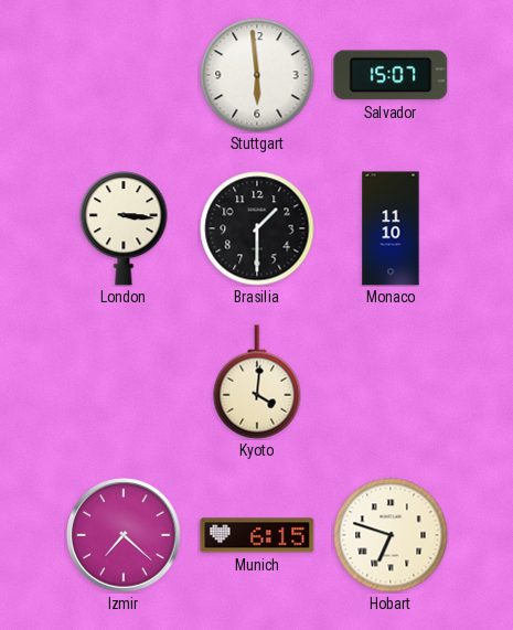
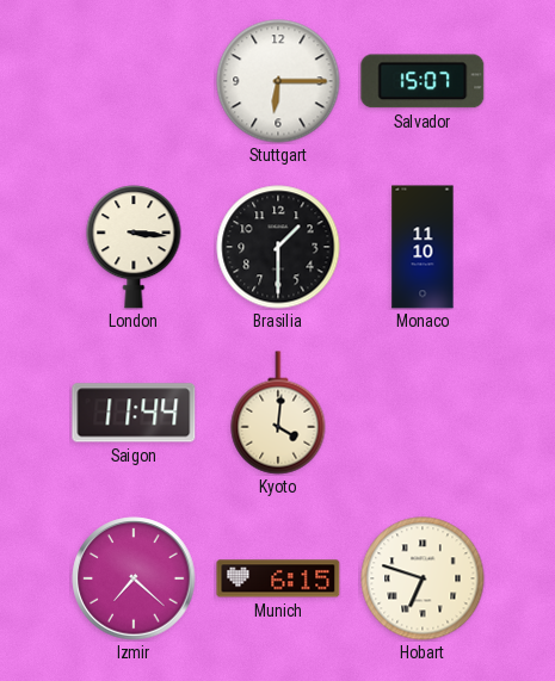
Stuttgart: 5:59 -> 6:15
Saigon: none -> 11:44
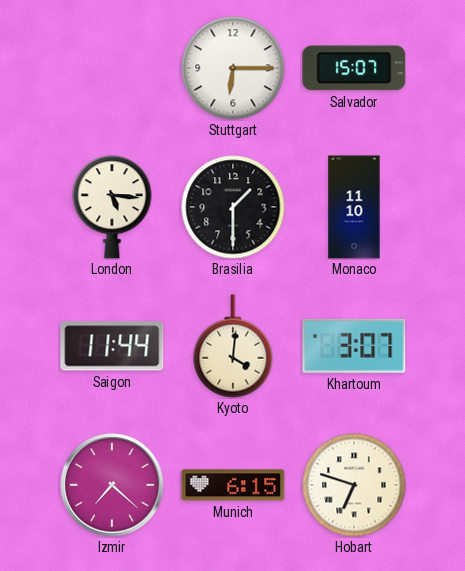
London: 3:16 -> 5:16
Khartoum: none -> 3:07
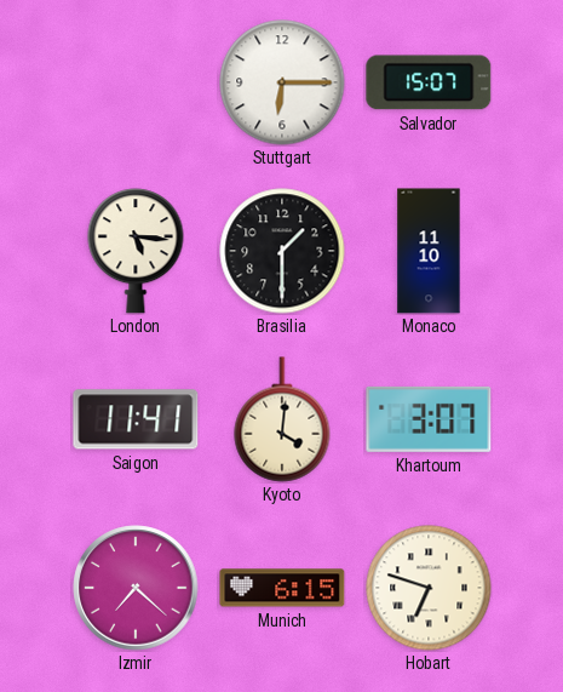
Saigon: 11:44 -> 11:41
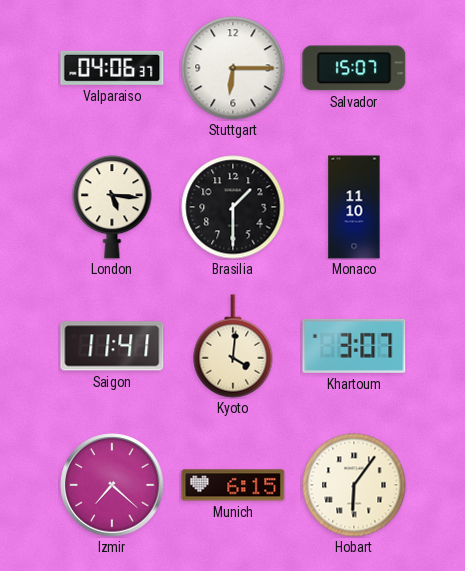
Valparaiso: none -> 04:06
Hobart: 6:48 -> 6:06
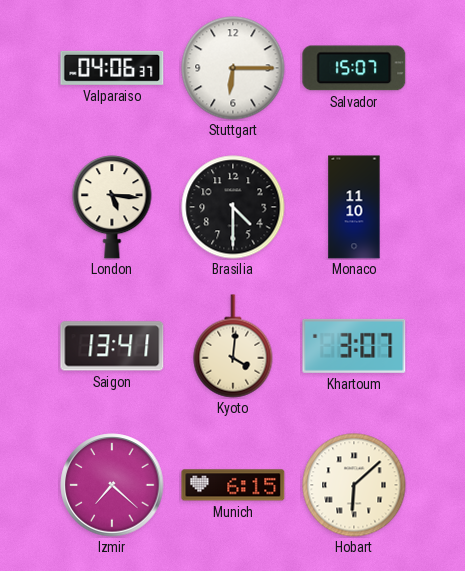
Brasilia: 1:30 -> 4:30
Saigon: 11:41 -> 13:41
Hobart: 6:06 -> 6:08
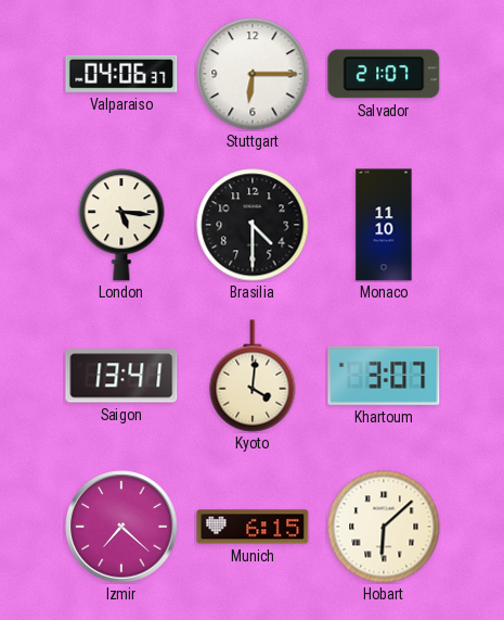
Salvador: 15:07 -> 21:07
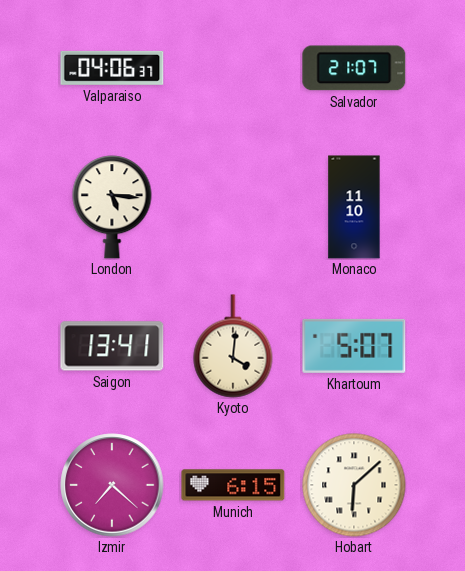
Stuttgart: 6:15 -> none
Brasilia: 4:30 -> none
Khartoum: 3:07 -> 5:07
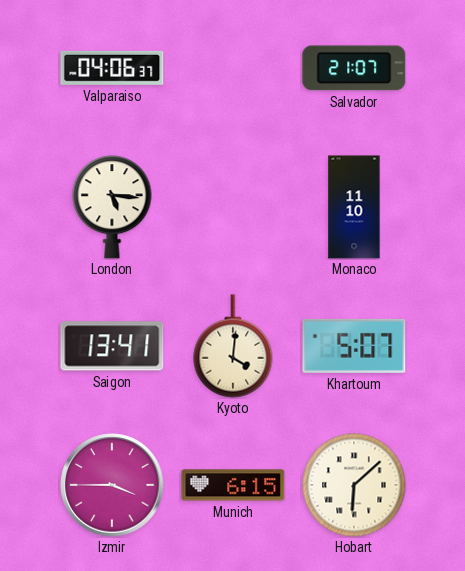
Izmir: 7:22 -> 3:45
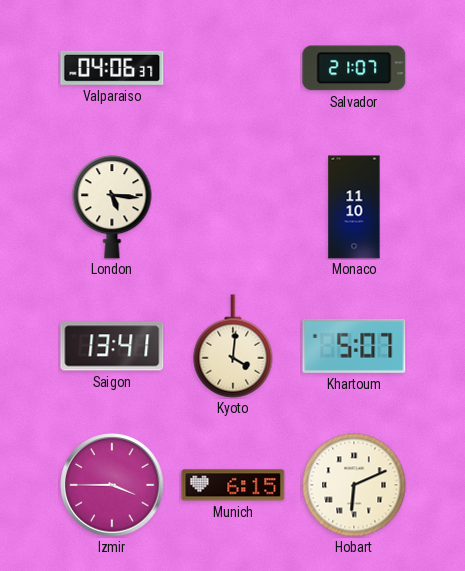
Hobart: 6:08 -> 6:11
